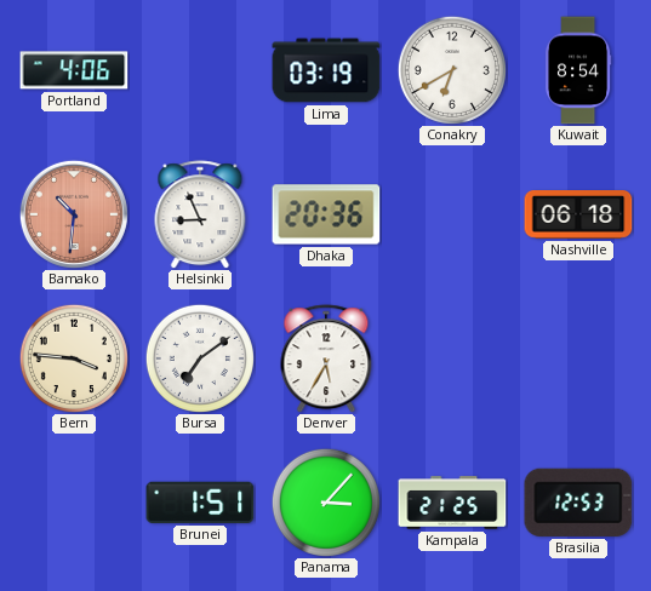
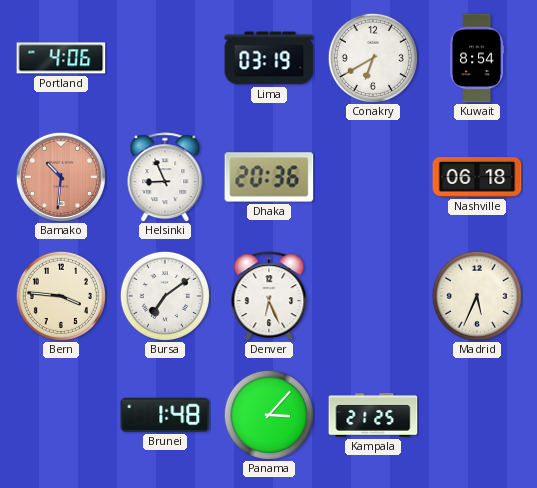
Denver: 5:35 -> 6:26
Madrid: none -> 5:34
Brunei: 1:51 -> 1:48
Brasilia: 12:53 -> none
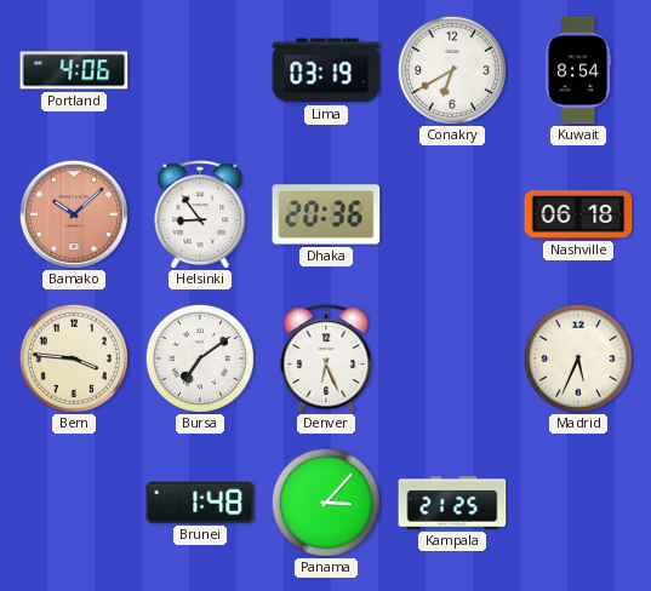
Bamako: 10:31 -> 10:08
Helsinki: 8:56 -> 8:54
